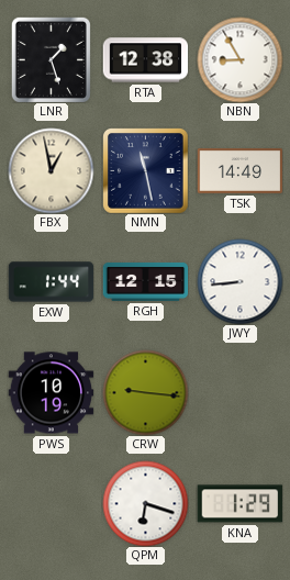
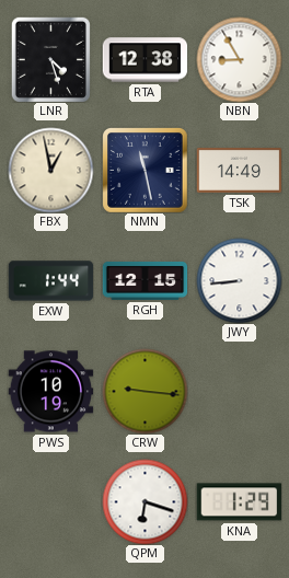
LNR: 1:27 -> 4:27
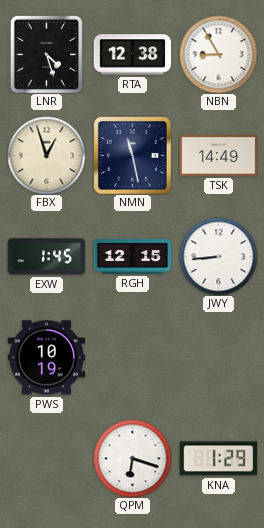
FBX: 12:58 -> 12:57
EXW: 1:44 -> 1:45
CRW: 9:16 -> none
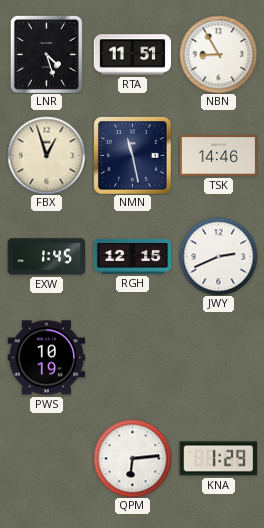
RTA: 12:38 -> 11:51
TSK: 14:49 -> 14:46
JWY: 8:44 -> 2:41
QPM: 6:18 -> 6:14
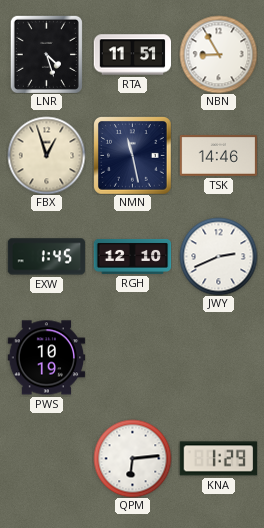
RGH: 12:15 -> 12:10
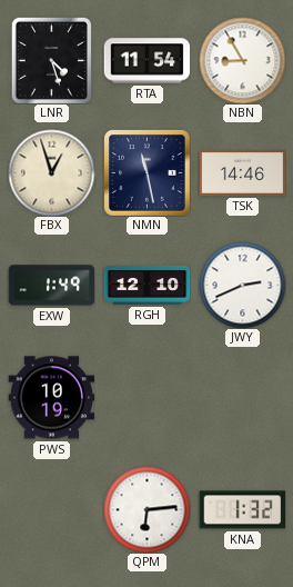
RTA: 11:51 -> 11:54
EXW: 1:45 -> 1:49
KNA: 1:29 -> 1:32
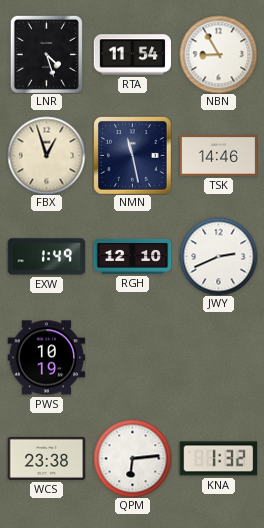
WCS: none -> 23:38
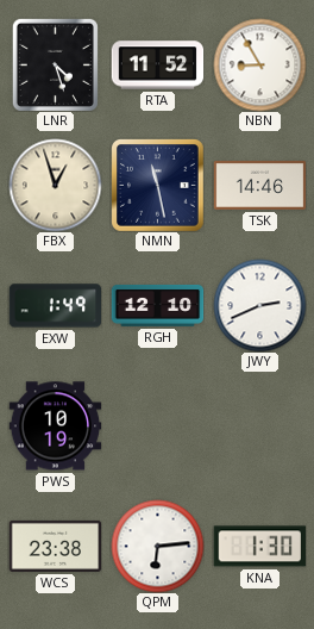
RTA: 11:54 -> 11:52
KNA: 1:32 -> 1:30
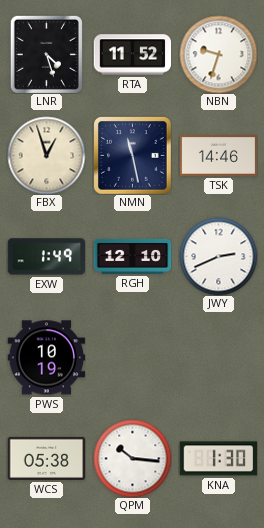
NBN: 8:55 -> 9:33
WCS: 23:38 -> 05:38
QPM: 6:14 -> 10:16
